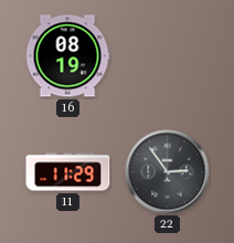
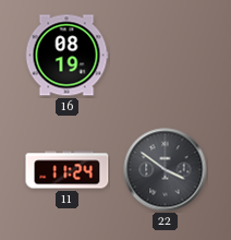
11: 11:29 -> 11:24
22: 2:54 -> 3:51
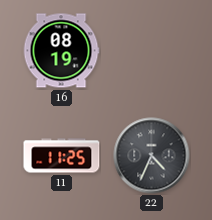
11: 11:24 -> 11:25
22: 3:51 -> 4:34
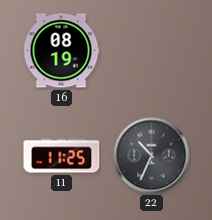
22: 4:34 -> 10:34
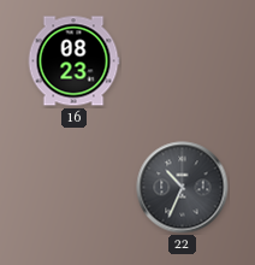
16: 08:19 -> 08:23
11: 11:25 -> none
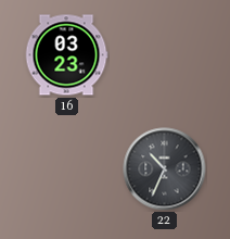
16: 08:23 -> 03:23
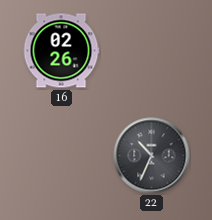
16: 03:23 -> 02:26
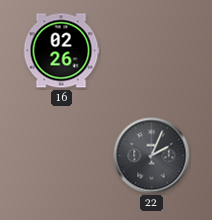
22: 10:34 -> 2:04
